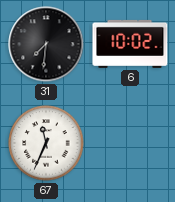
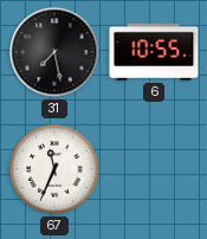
31: 7:31 -> 7:28
6: 10:02 -> 10:55
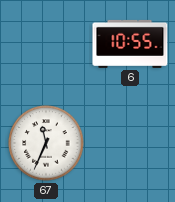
31: 7:28 -> none
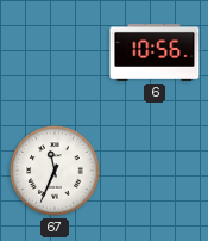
6: 10:55 -> 10:56
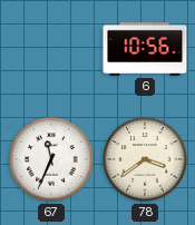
78: none -> 3:39
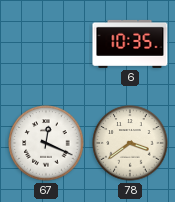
6: 10:56 -> 10:35
67: 11:34 -> 12:19
